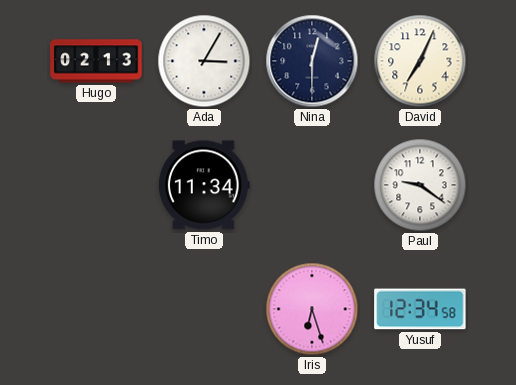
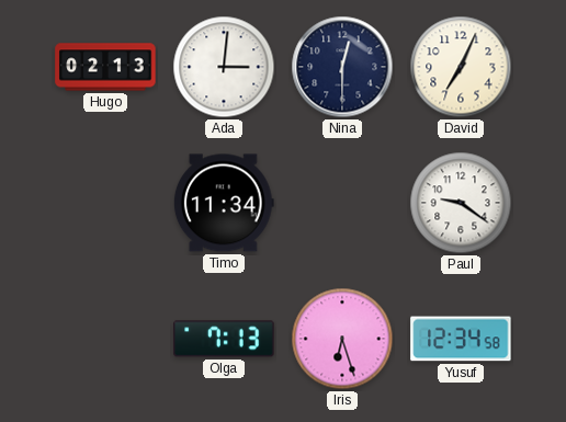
Ada: 3:05 -> 3:01
Olga: none -> 7:13
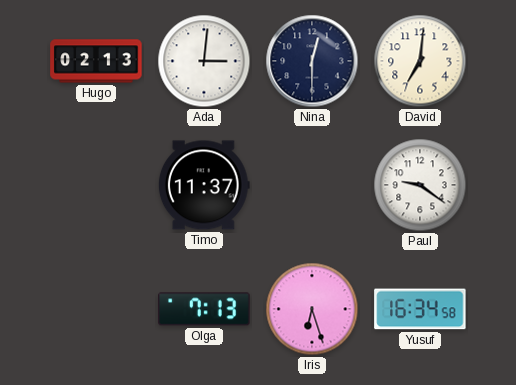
David: 7:04 -> 7:01
Timo: 11:34 -> 11:37
Yusuf: 12:34 -> 16:34
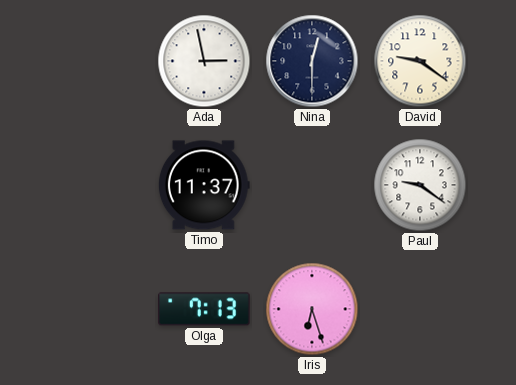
Hugo: 02:13 -> none
Ada: 3:01 -> 2:58
David: 7:01 -> 9:21
Yusuf: 16:34 -> none
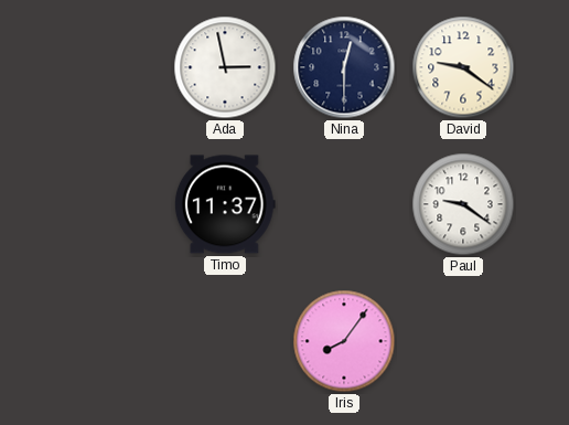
Olga: 7:13 -> none
Iris: 6:27 -> 8:06
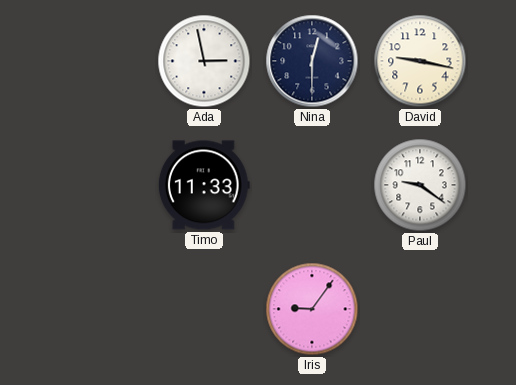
David: 9:21 -> 9:17
Timo: 11:37 -> 11:33
Iris: 8:06 -> 9:06
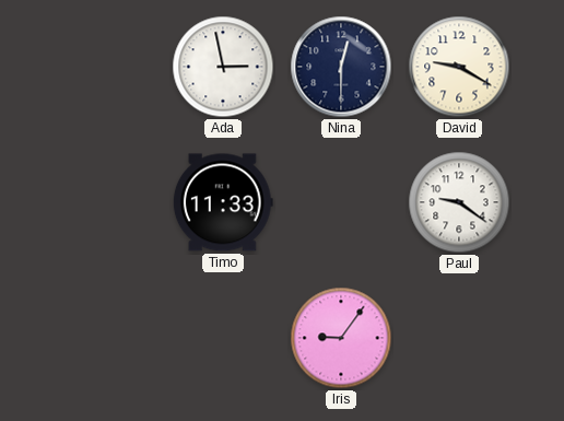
David: 9:17 -> 9:20
